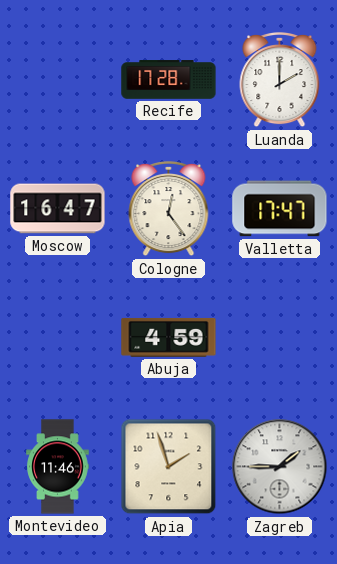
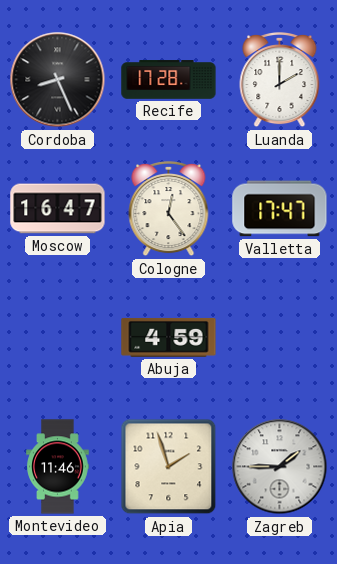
Cordoba: none -> 8:26
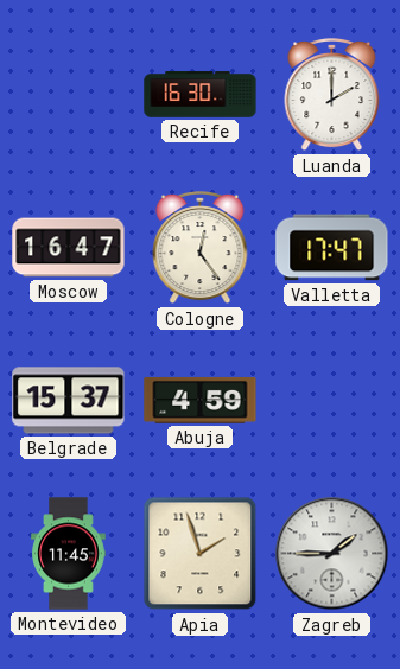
Cordoba: 8:26 -> none
Recife: 17:28 -> 16:30
Belgrade: none -> 15:37
Montevideo: 11:46 -> 11:45
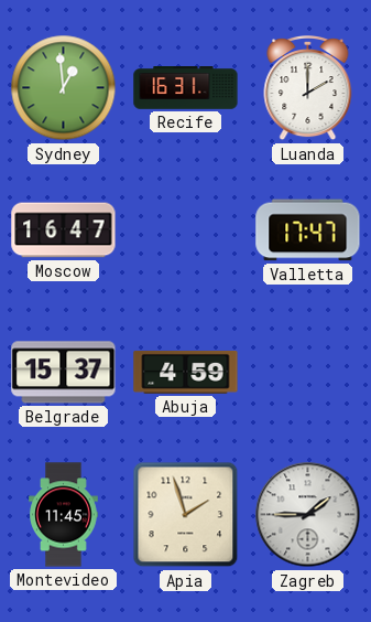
Sydney: none -> 12:59
Recife: 16:30 -> 16:31
Cologne: 12:24 -> none
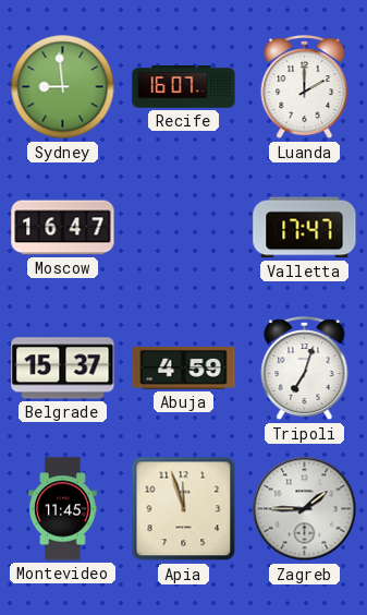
Sydney: 12:59 -> 8:59
Recife: 16:31 -> 16:07
Tripoli: none -> 7:03
Apia: 1:57 -> 11:57
